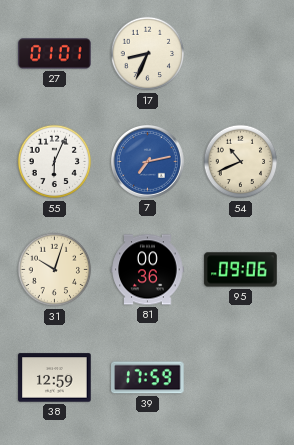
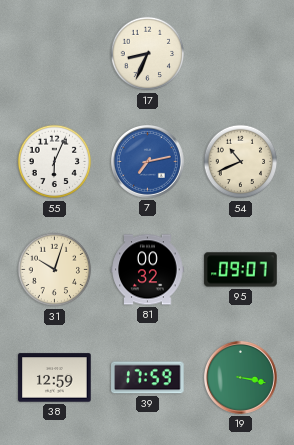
27: 01:01 -> none
81: 00:36 -> 00:32
95: 09:06 -> 09:07
19: none -> 3:17
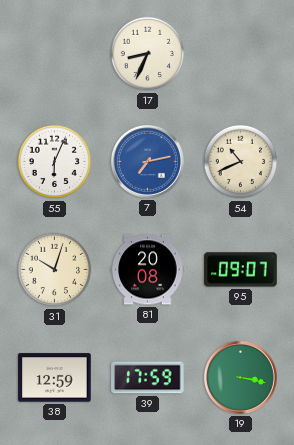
81: 00:32 -> 20:08
